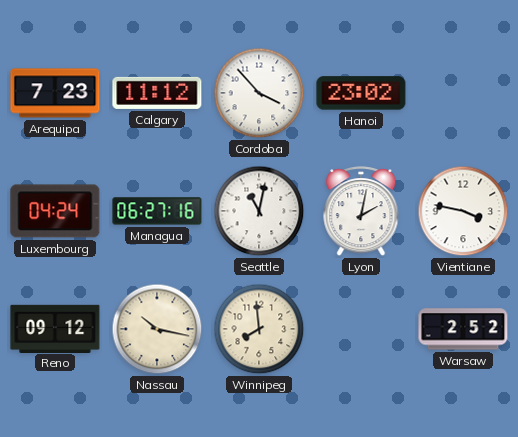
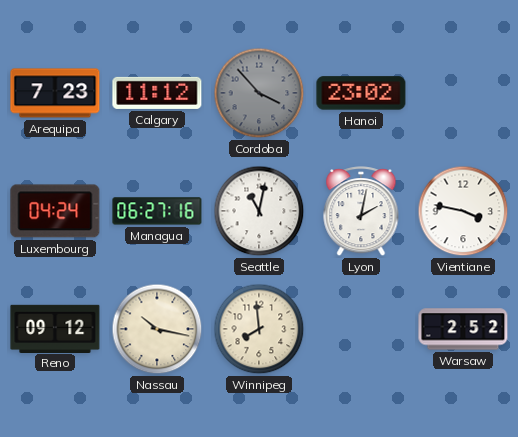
Cordoba dial: white -> grey
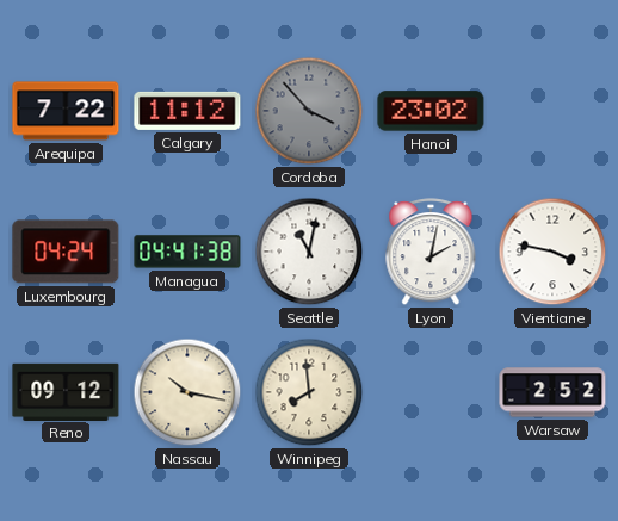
Arequipa: 7:23 -> 7:22
Managua: 06:27 -> 04:41
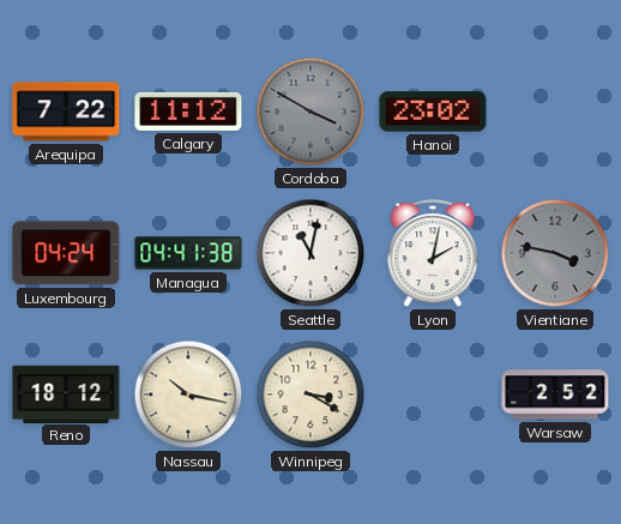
Cordoba: 3:53 -> 3:50
Vientiane dial: white -> grey
Reno: 09:12 -> 18:12
Winnipeg: 7:59 -> 3:20
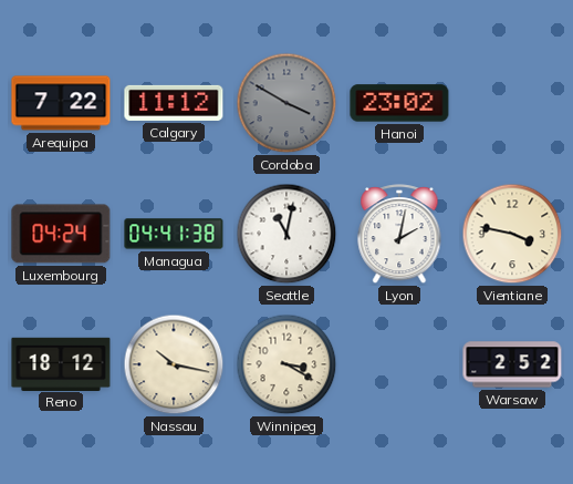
Vientiane dial: grey -> cream
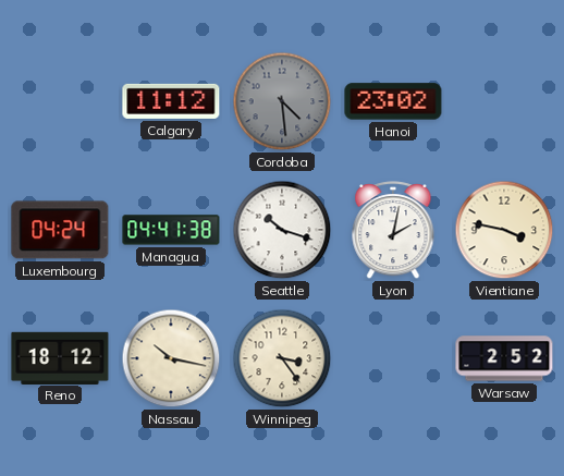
Arequipa: 7:22 -> none
Cordoba: 3:50 -> 4:29
Seattle: 11:02 -> 10:18
Winnipeg: 3:20 -> 3:24
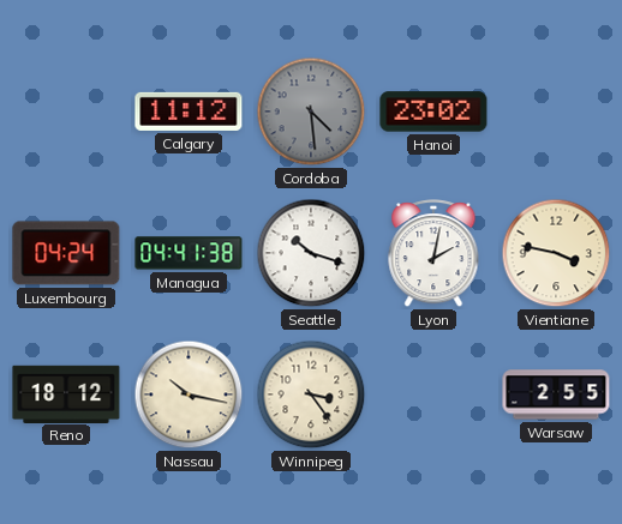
Warsaw: 2:52 -> 2:55
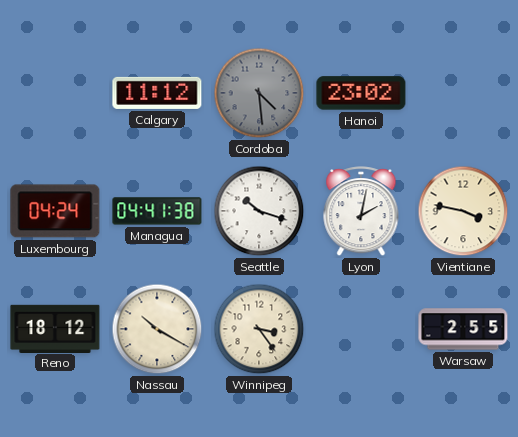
Nassau: 10:17 -> 10:20
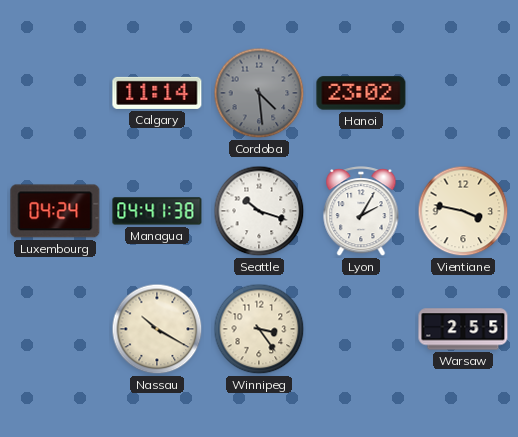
Calgary: 11:12 -> 11:14
Lyon: 2:02 -> 2:05
Reno: 18:12 -> none
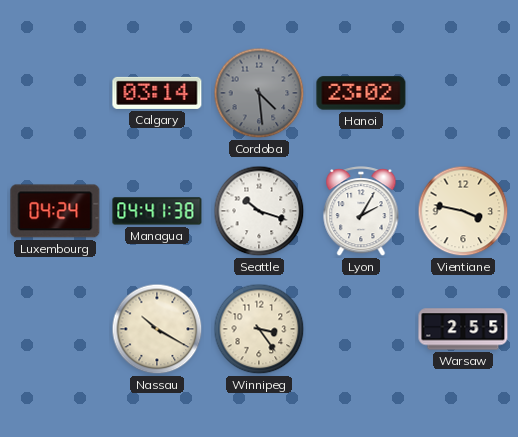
Calgary: 11:14 -> 03:14
